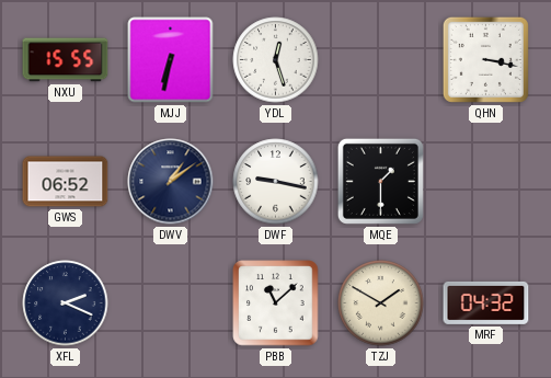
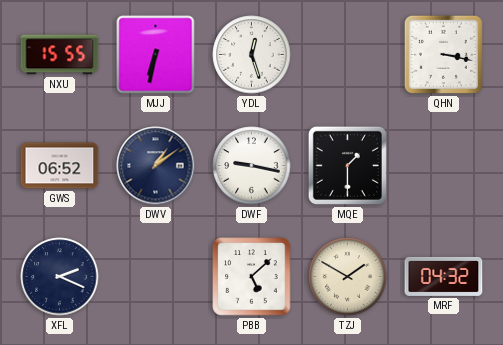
PBB: 11:08 -> 5:08
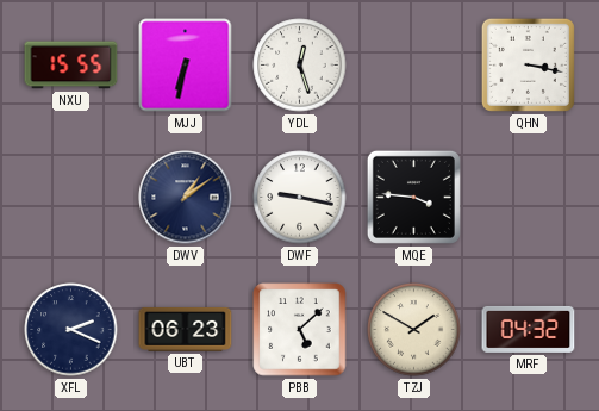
GWS: 06:52 -> none
MQE: 1:30 -> 3:46
UBT: none -> 06:23
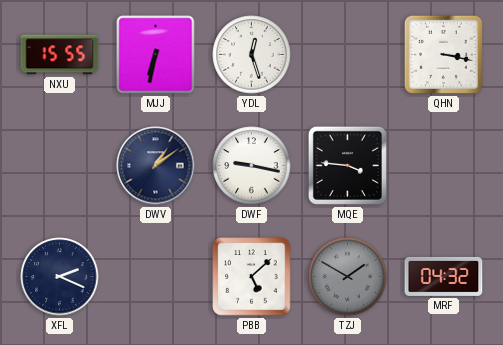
UBT: 06:23 -> none
TZJ dial: cream -> grey
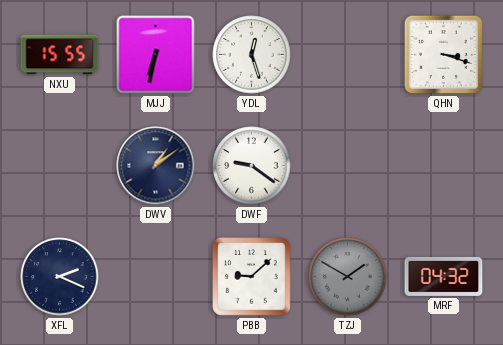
QHN: 3:17 -> 3:18
DWF: 9:17 -> 9:21
MQE: 3:46 -> none
PBB: 5:08 -> 9:08
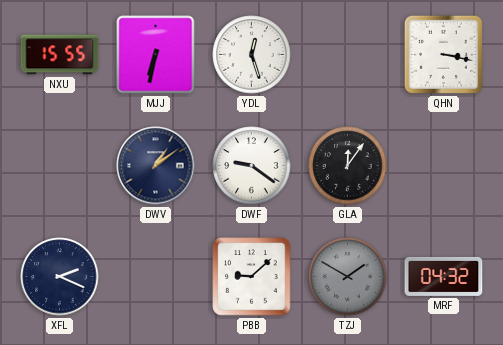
QHN: 3:18 -> 3:17
GLA: none -> 12:06
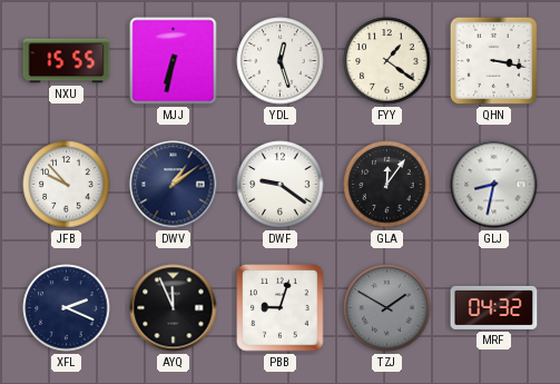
FYY: none -> 1:21
JFB: none -> 9:53
GLJ: none -> 8:32
AYQ: none -> 11:56
PBB: 9:08 -> 9:03
